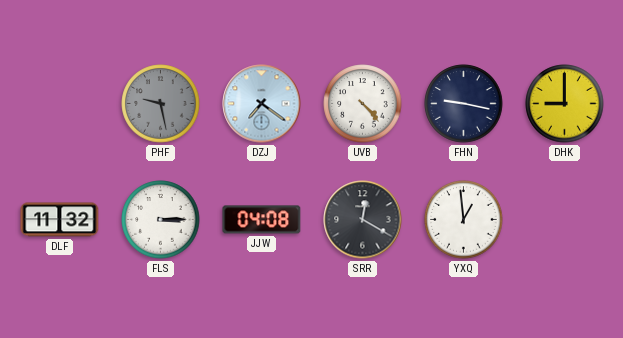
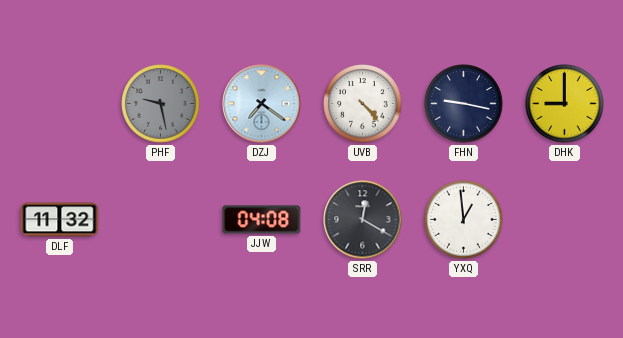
FLS: 3:15 -> none
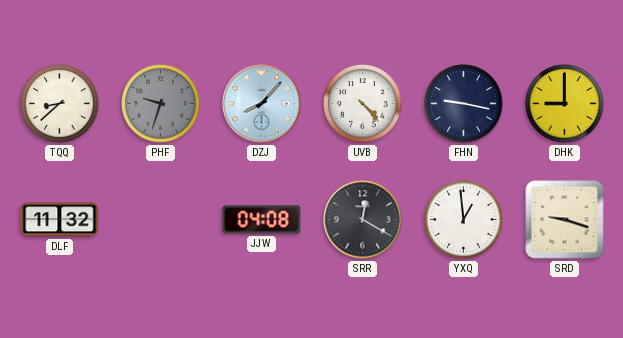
TQQ: none -> 8:38
PHF: 9:28 -> 9:33
DZJ: 7:21 -> 8:07
SRD: none -> 9:18
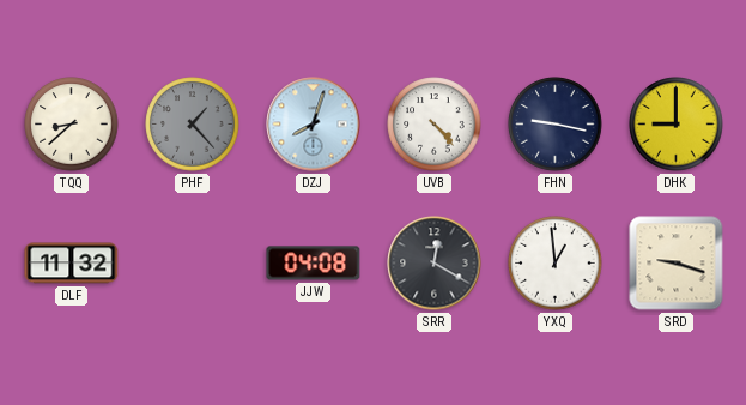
PHF: 9:33 -> 1:23
DZJ: 8:07 -> 8:03
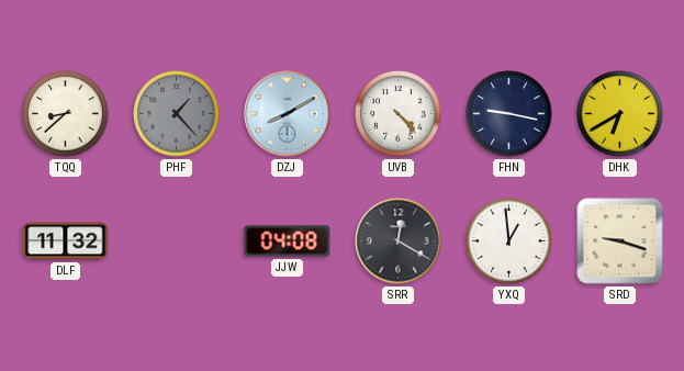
DZJ: 8:03 -> 8:10
DHK: 9:00 -> 6:40
